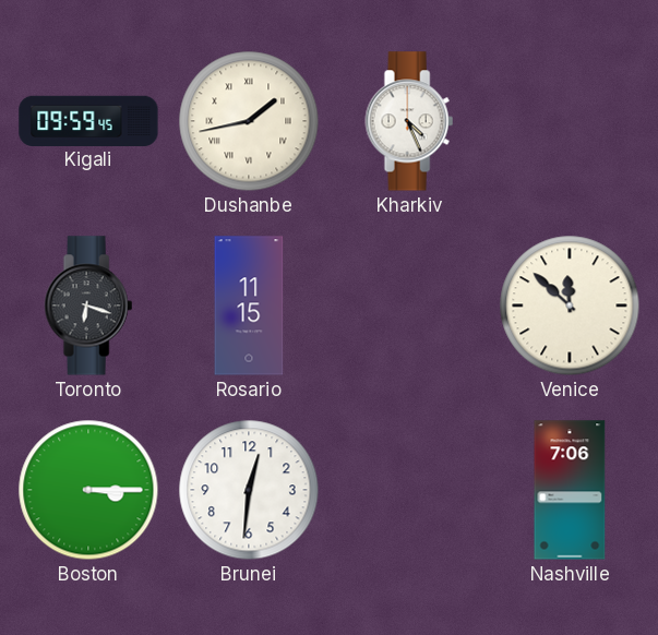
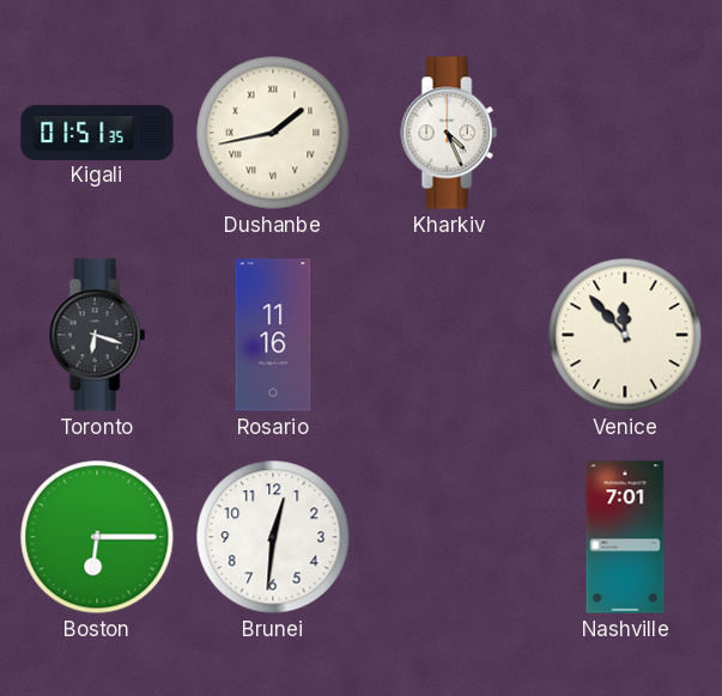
Kigali: 09:59 -> 01:51
Rosario: 11:15 -> 11:16
Venice: 11:52 -> 11:53
Boston: 3:15 -> 6:15
Nashville: 7:06 -> 7:01
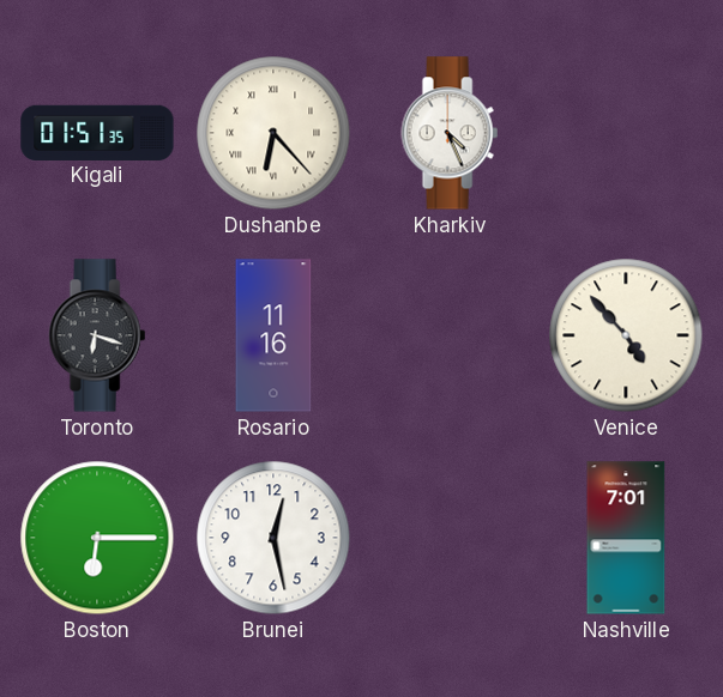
Dushanbe: 1:43 -> 6:23
Venice: 11:53 -> 4:53
Brunei: 12:31 -> 12:28
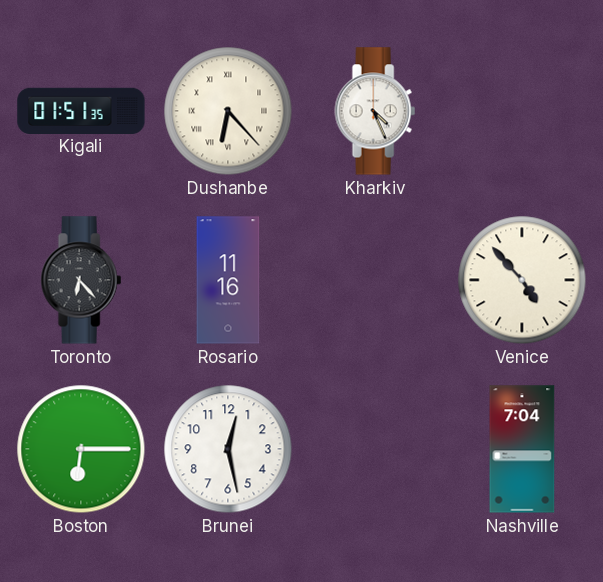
Toronto: 6:18 -> 6:23
Nashville: 7:01 -> 7:04
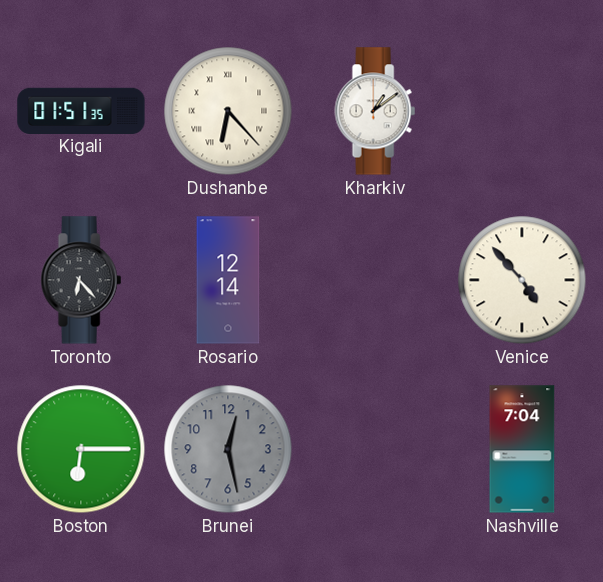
Kharkiv: 4:26 -> 1:09
Rosario: 11:16 -> 12:14
Brunei dial: white -> grey
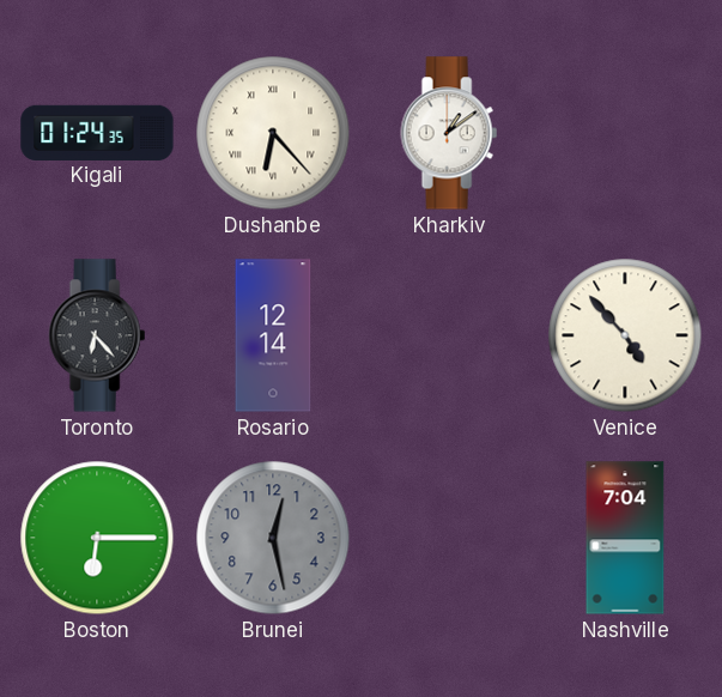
Kigali: 01:51 -> 01:24
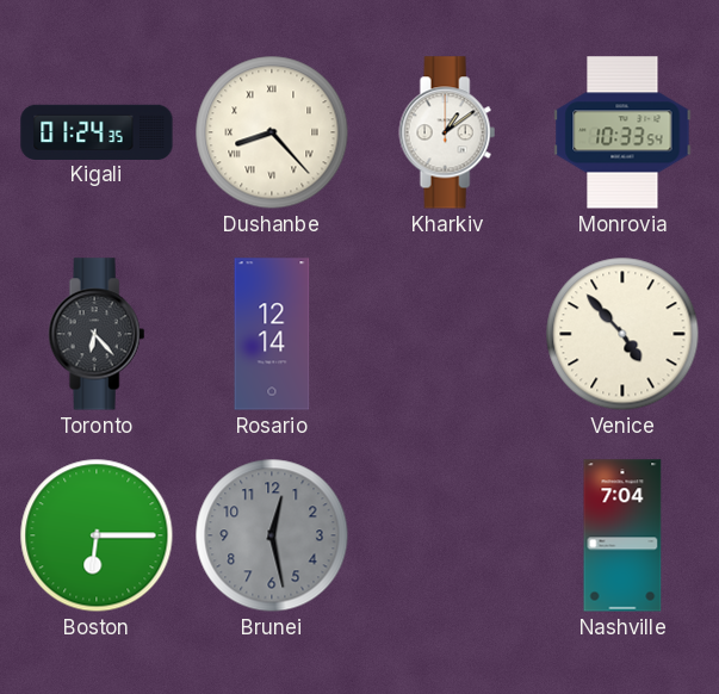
Dushanbe: 6:23 -> 8:23
Monrovia: none -> 10:33
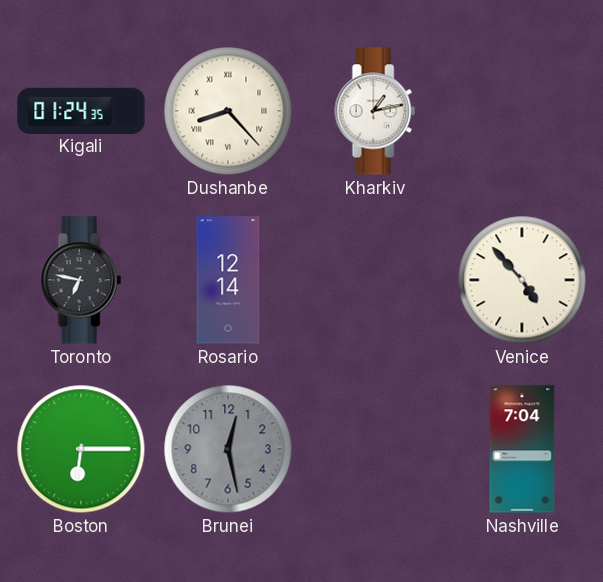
Kharkiv: 1:09 -> 1:13
Monrovia: 10:33 -> none
Toronto: 6:23 -> 6:47
